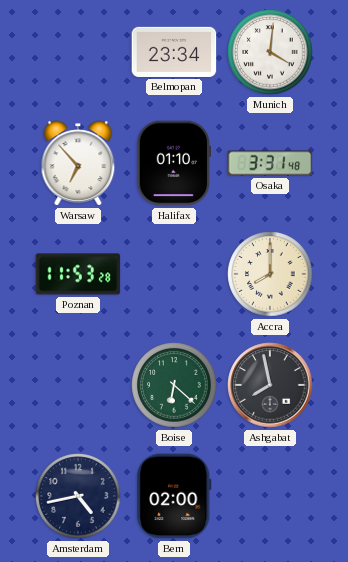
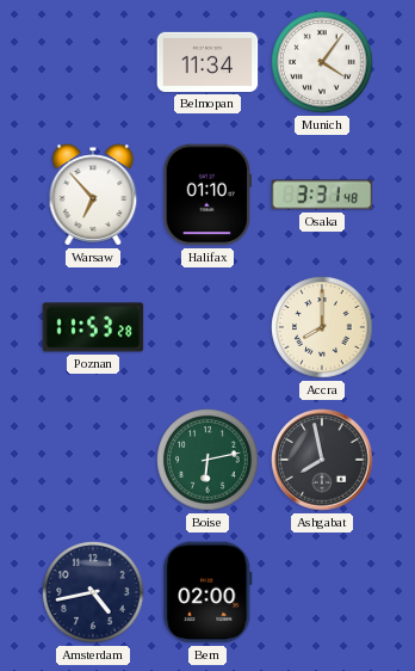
Belmopan: 23:34 -> 11:34
Munich: 4:01 -> 4:06
Boise: 6:22 -> 6:13
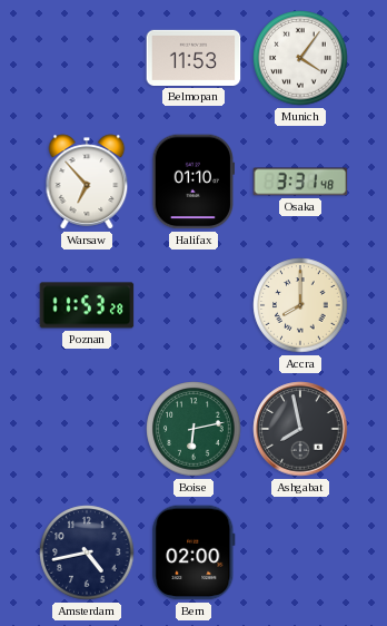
Belmopan: 11:34 -> 11:53
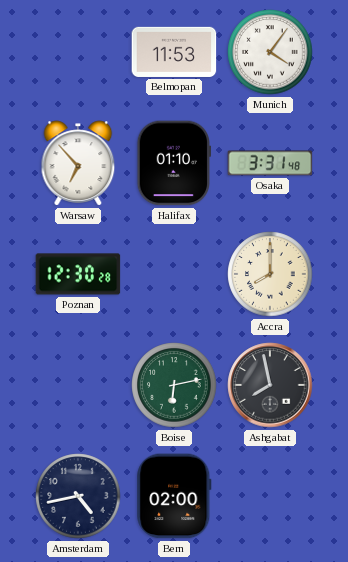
Poznan: 11:53 -> 12:30
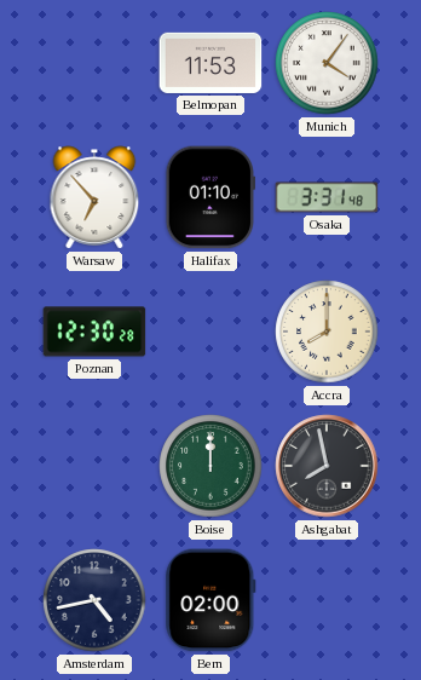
Boise: 6:13 -> 12:00
